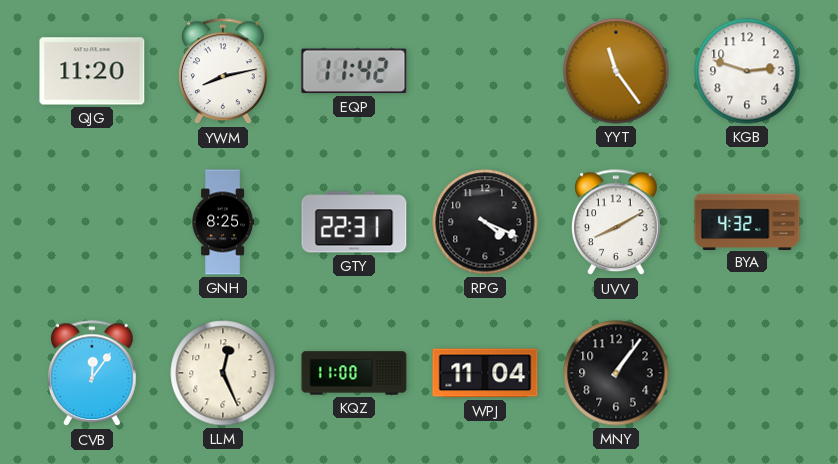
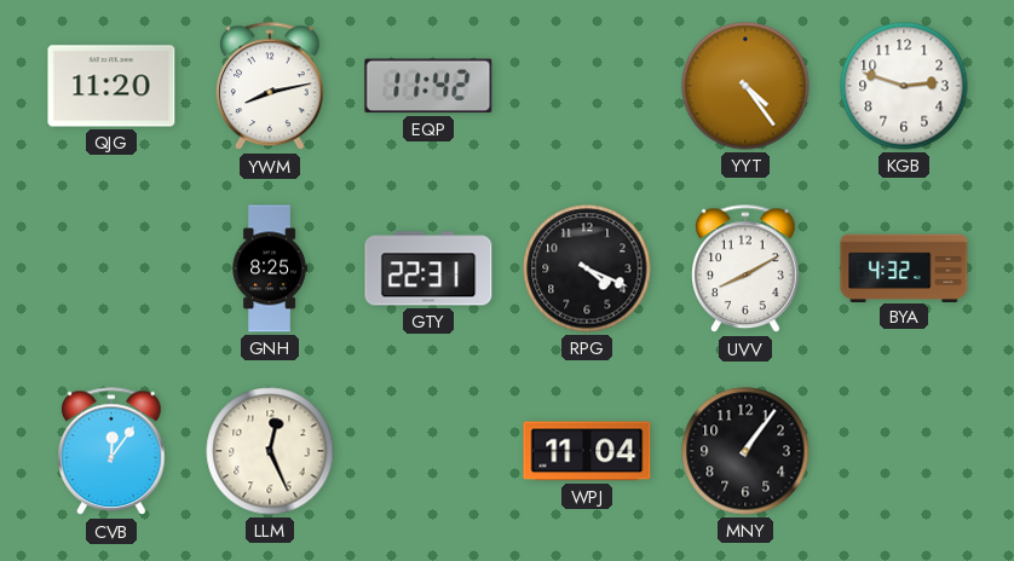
YYT: 11:24 -> 4:24
KQZ: 11:00 -> none
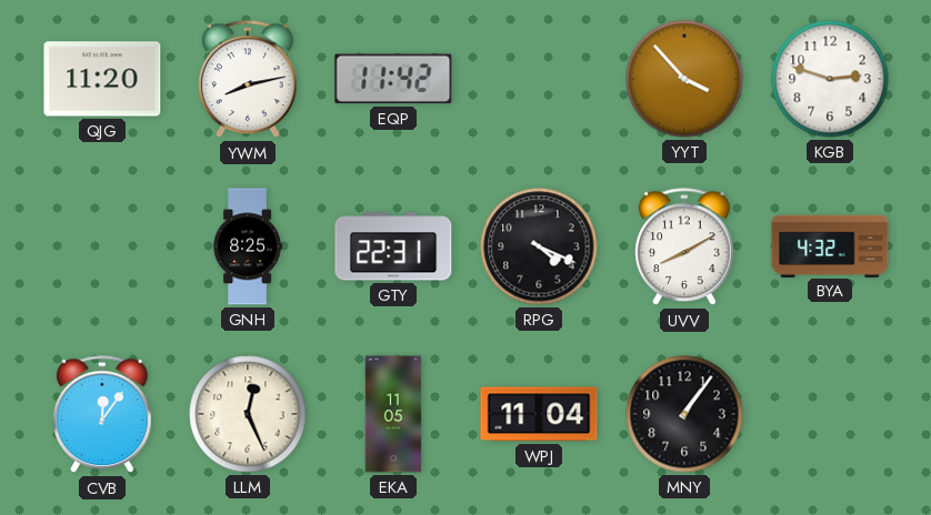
YYT: 4:24 -> 3:53
EKA: none -> 11:05
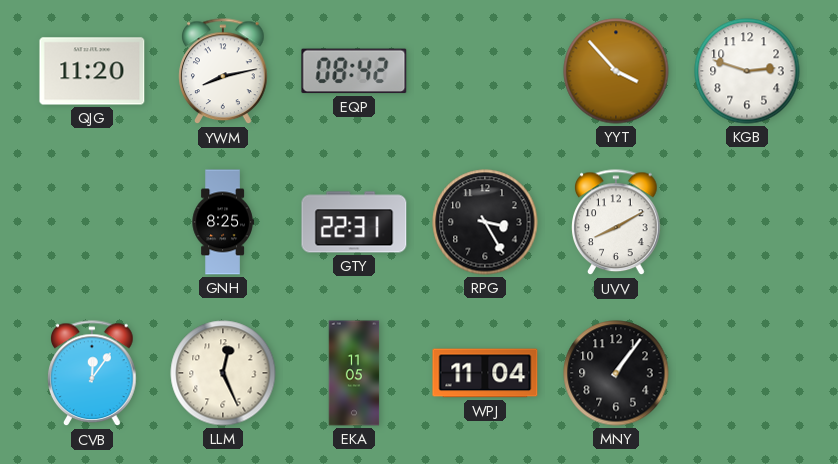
EQP: 11:42 -> 08:42
RPG: 4:19 -> 3:25
BYA: 4:32 -> none
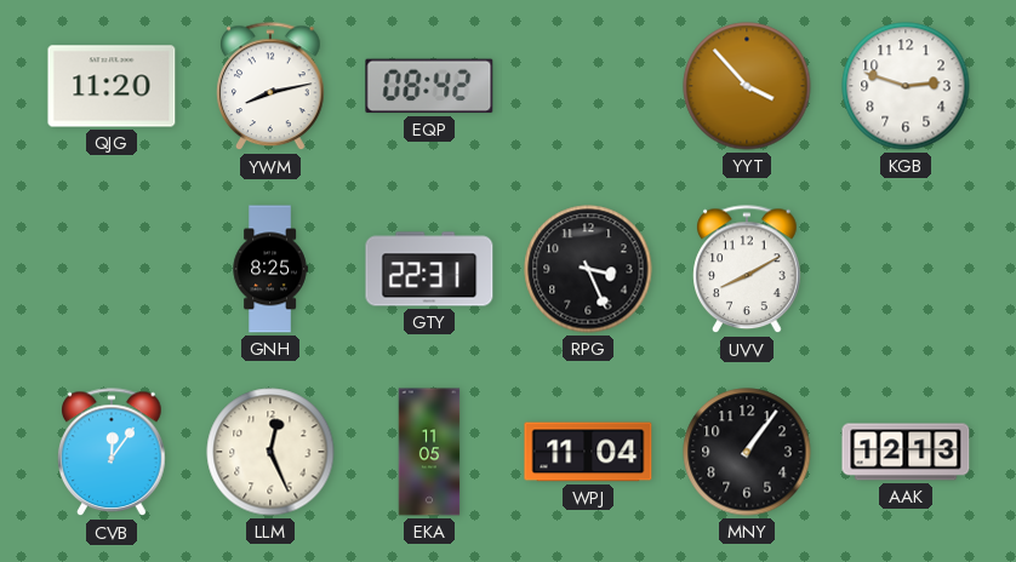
RPG: 3:25 -> 3:26
AAK: none -> 12:13
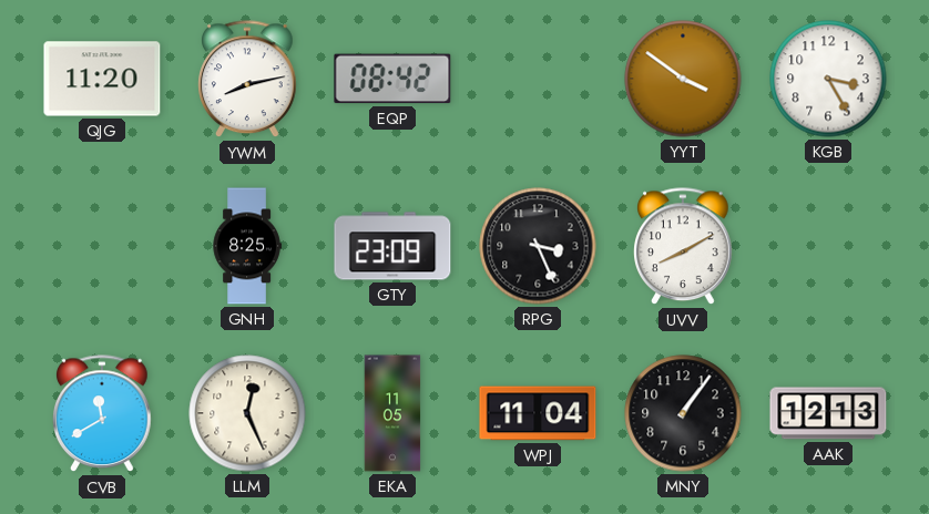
YYT: 3:53 -> 3:51
KGB: 2:48 -> 3:25
GTY: 22:31 -> 23:09
CVB: 12:06 -> 11:40
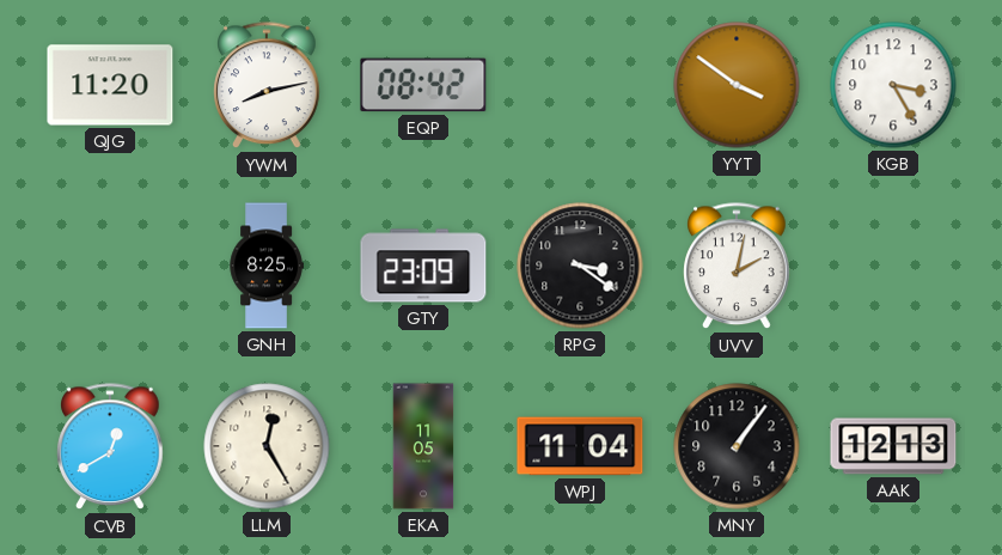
RPG: 3:26 -> 3:21
UVV: 8:10 -> 2:02
CVB: 11:40 -> 12:40
LLM: 12:26 -> 12:25
